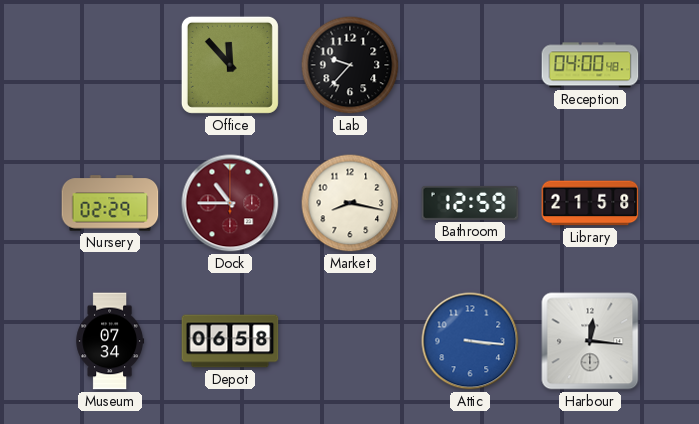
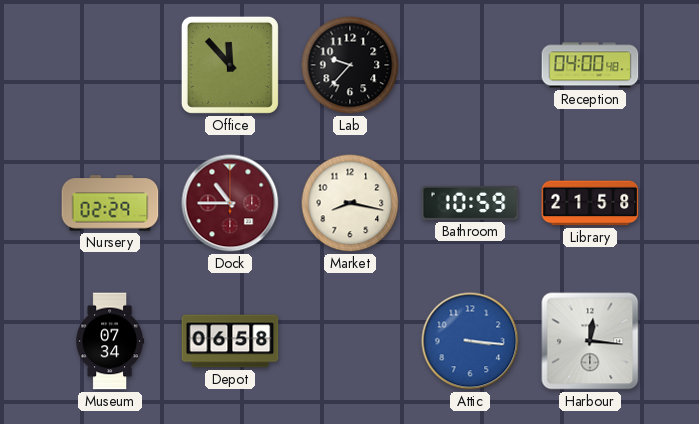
Bathroom: 12:59 -> 10:59
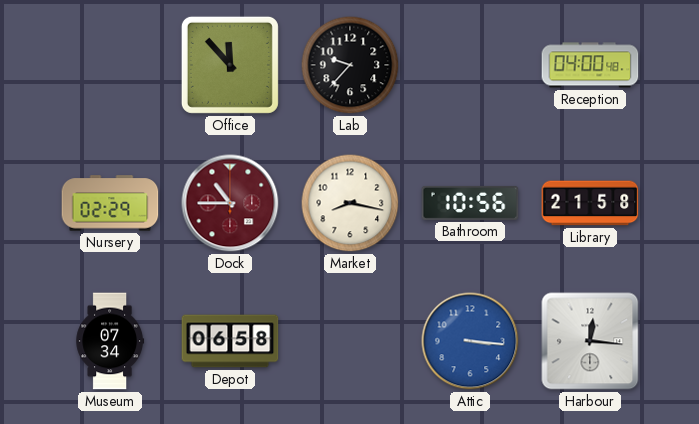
Bathroom: 10:59 -> 10:56
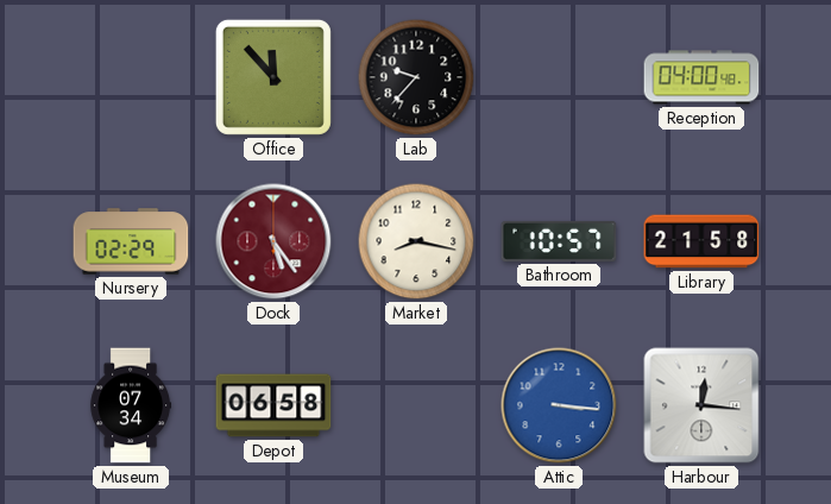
Dock: 10:45 -> 5:24
Bathroom: 10:56 -> 10:57
